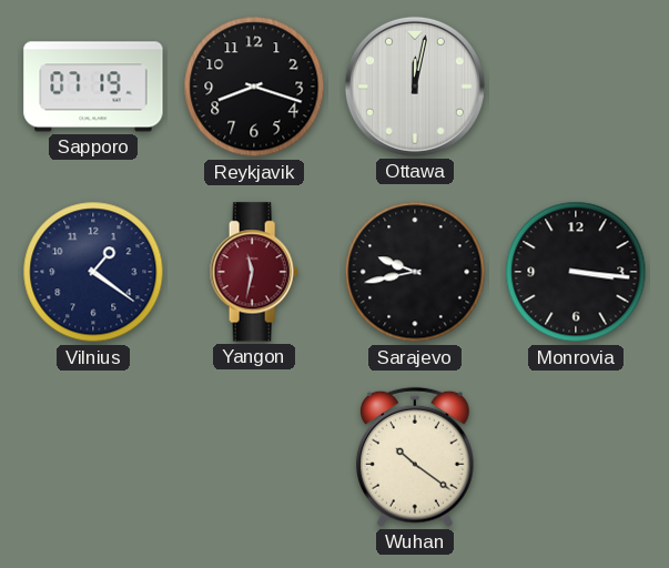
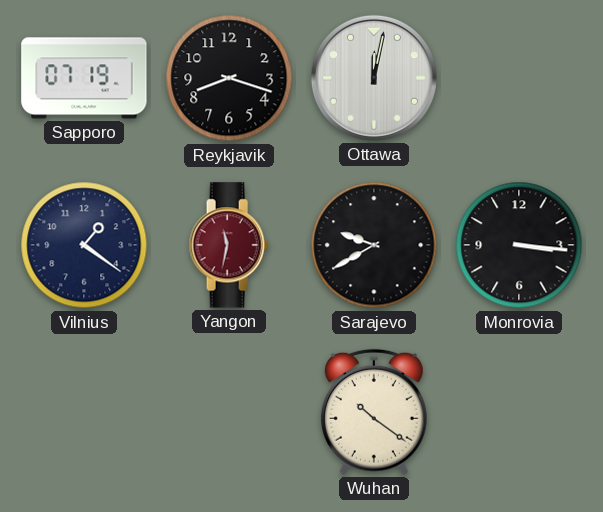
Sarajevo: 9:43 -> 9:40
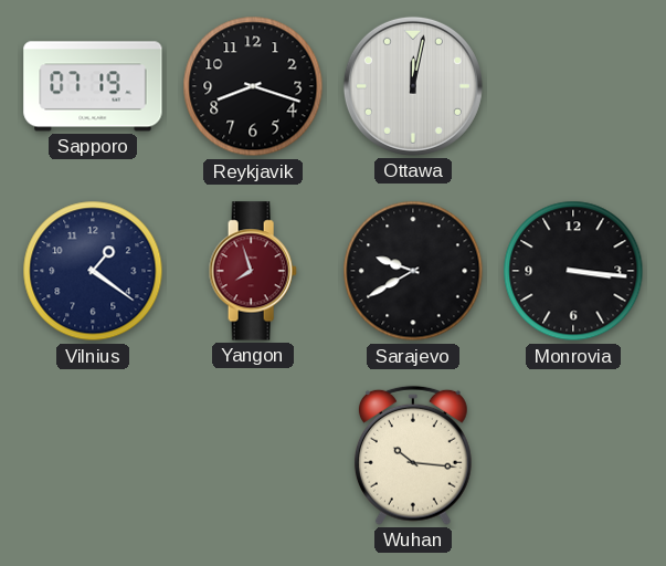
Yangon: 11:32 -> 7:57
Wuhan: 10:21 -> 10:16
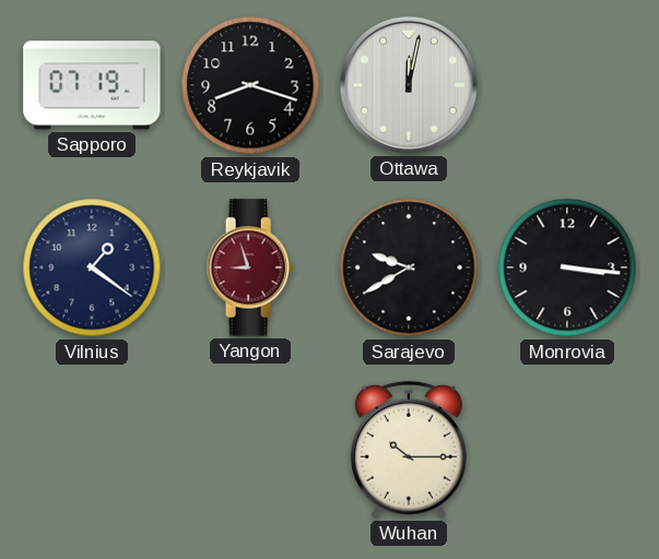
Yangon: 7:57 -> 8:57
Wuhan: 10:16 -> 10:15
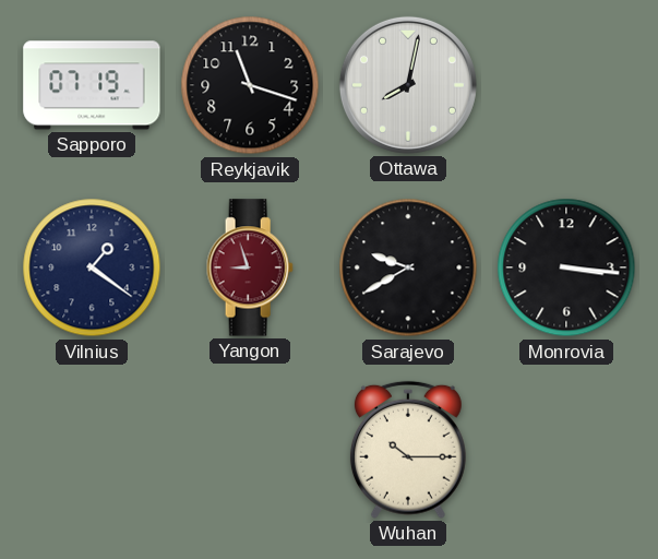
Reykjavik: 8:18 -> 11:18
Ottawa: 12:02 -> 8:02
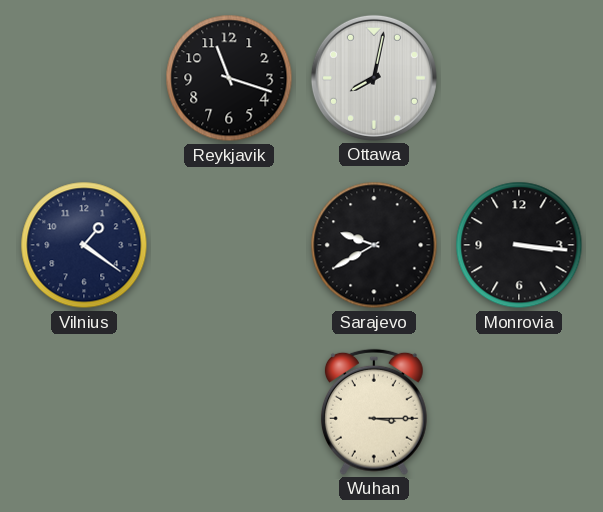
Sapporo: 07:19 -> none
Yangon: 8:57 -> none
Wuhan: 10:15 -> 3:15
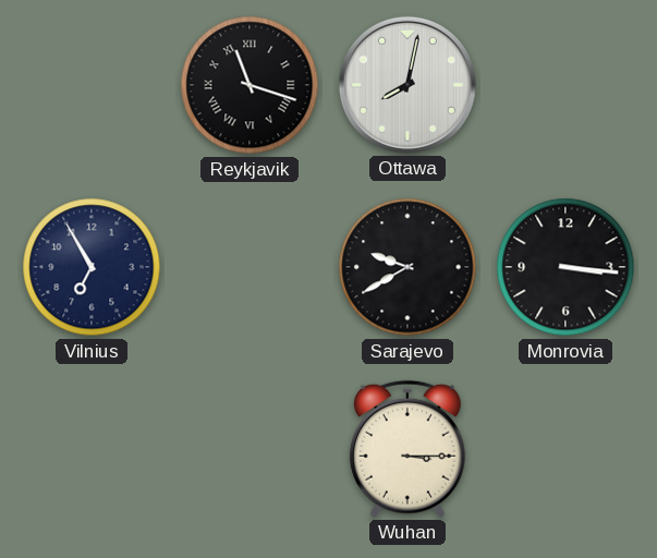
Reykjavik numerals: Arabic -> Roman
Vilnius: 1:21 -> 6:55
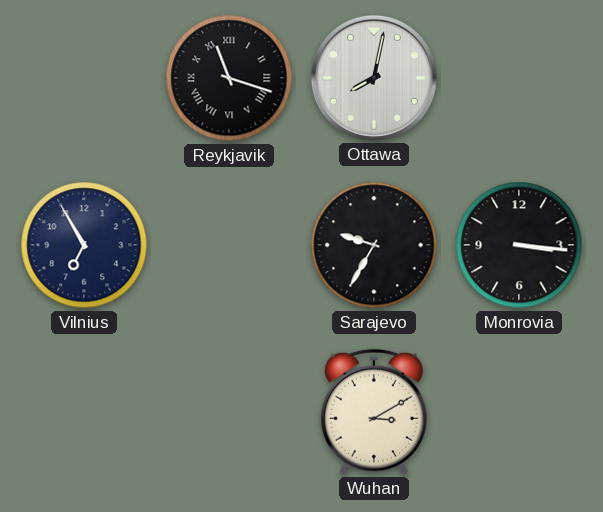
Sarajevo: 9:40 -> 9:35
Wuhan: 3:15 -> 3:10
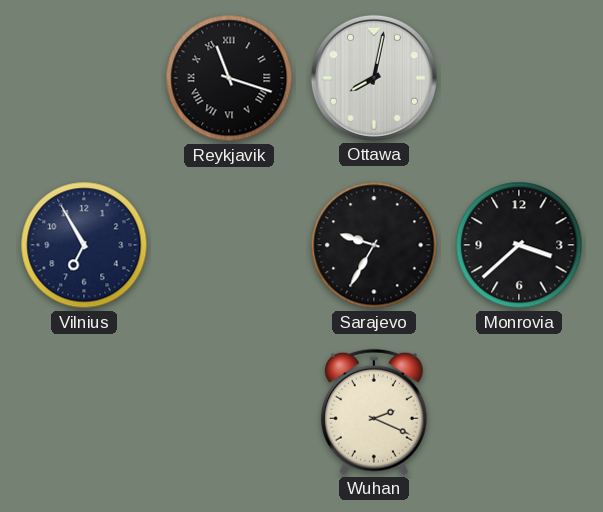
Monrovia: 3:16 -> 3:38
Wuhan: 3:10 -> 2:19
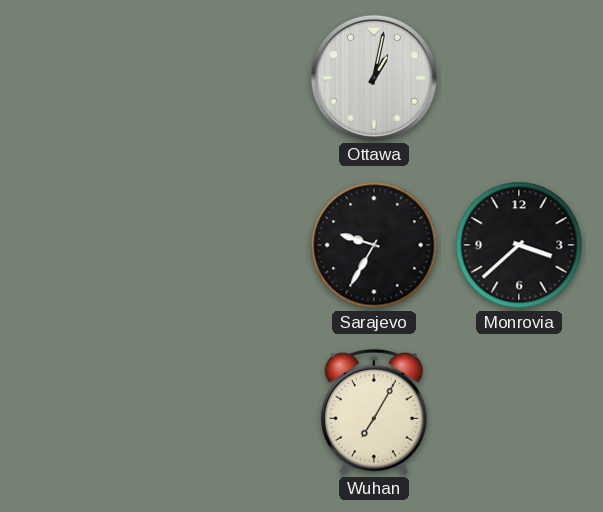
Reykjavik: 11:18 -> none
Ottawa: 8:02 -> 1:02
Vilnius: 6:55 -> none
Wuhan: 2:19 -> 7:05
